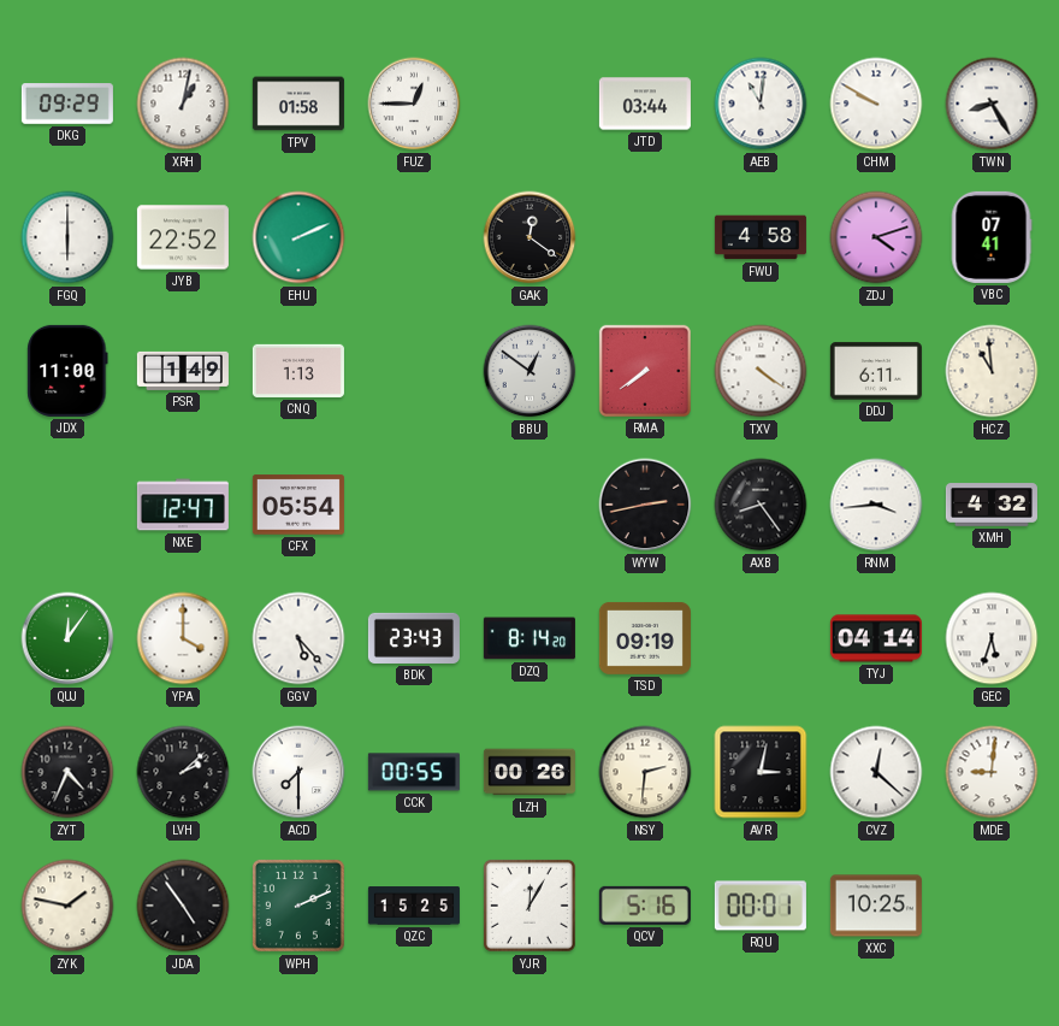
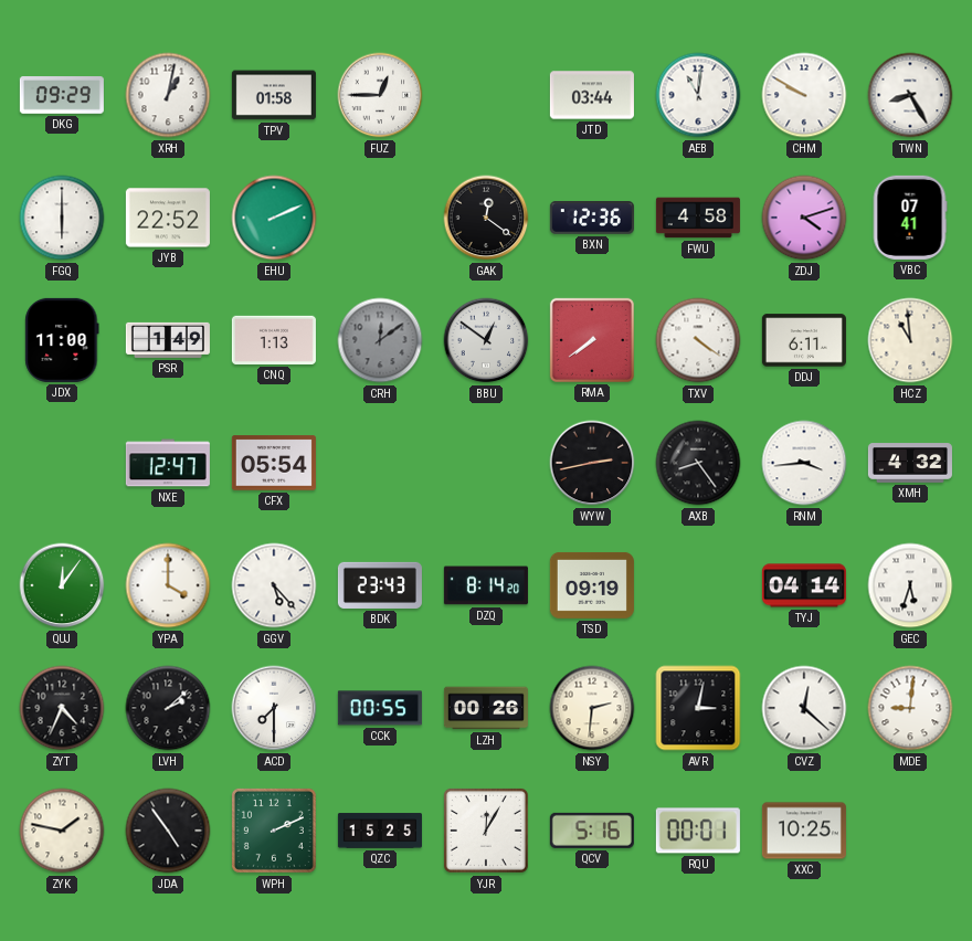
BXN: none -> 12:36
CRH: none -> 12:09
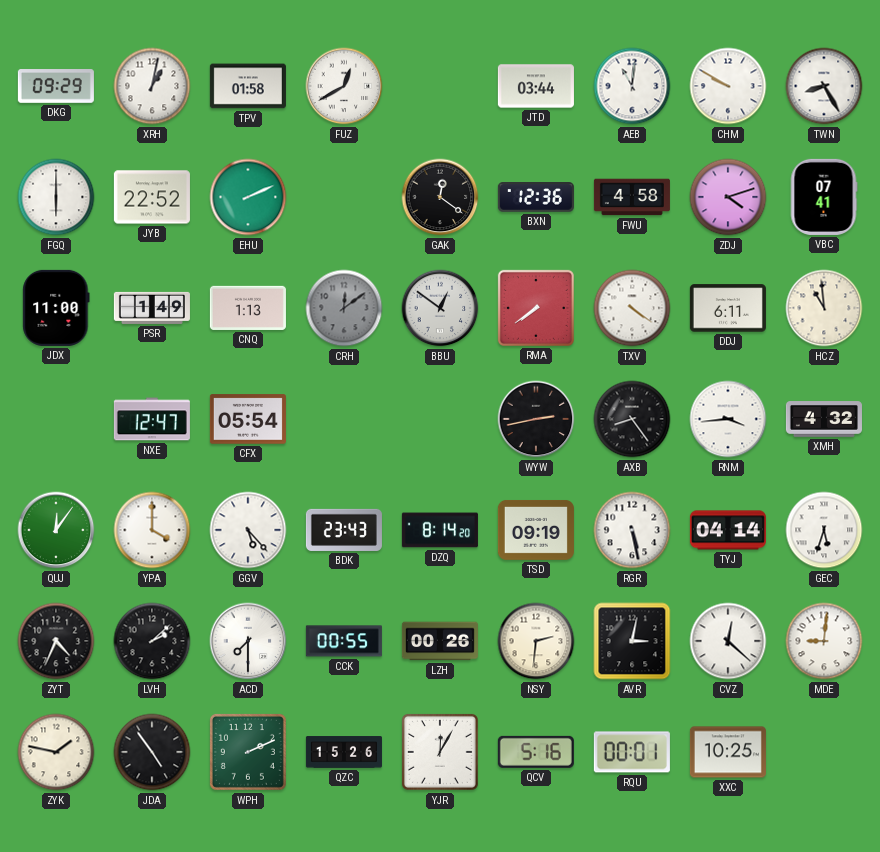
FUZ: 12:45 -> 12:40
RGR: none -> 5:28
QZC: 15:25 -> 15:26
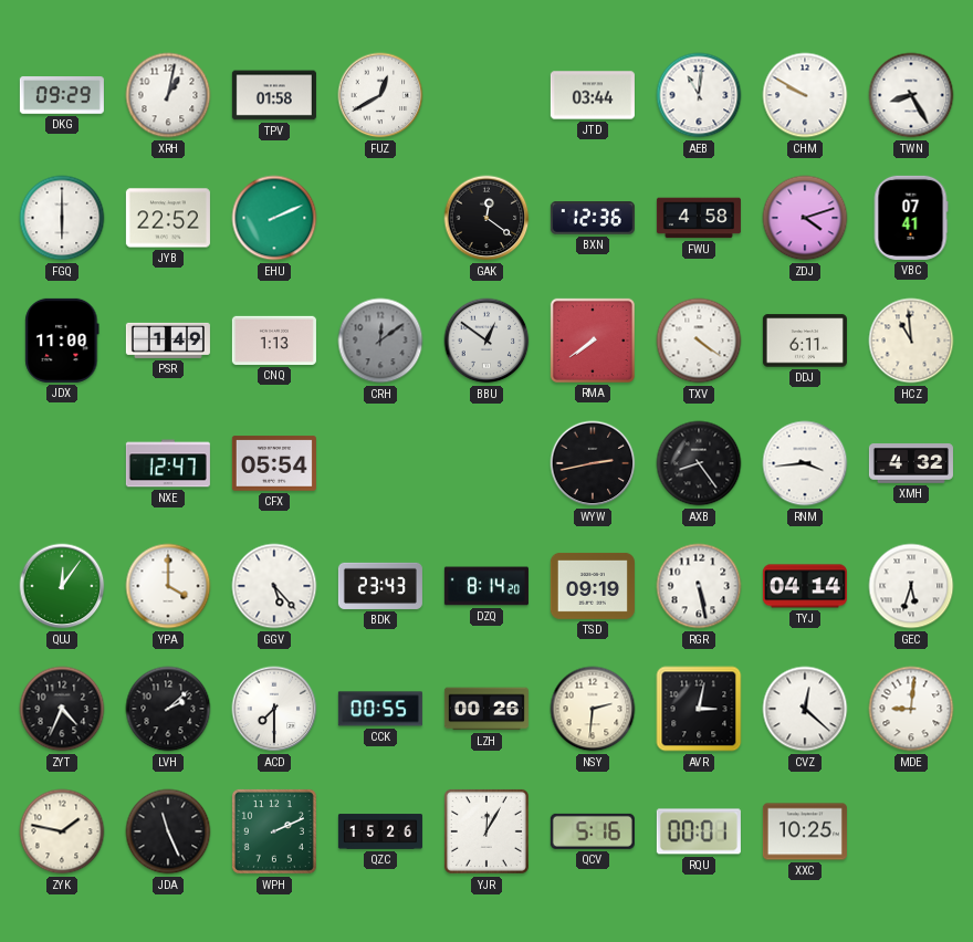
JDA: 4:54 -> 11:26
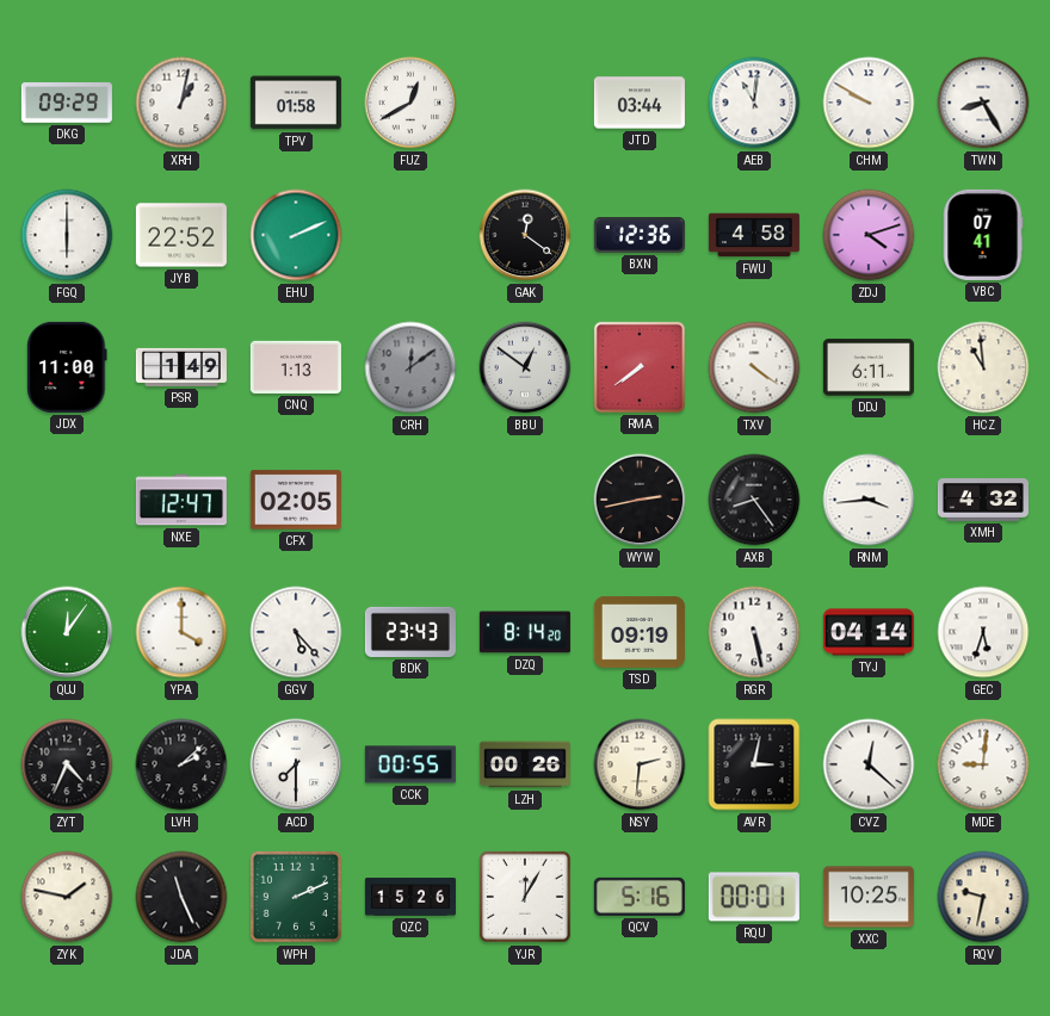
CFX: 05:54 -> 02:05
RQV: none -> 9:32
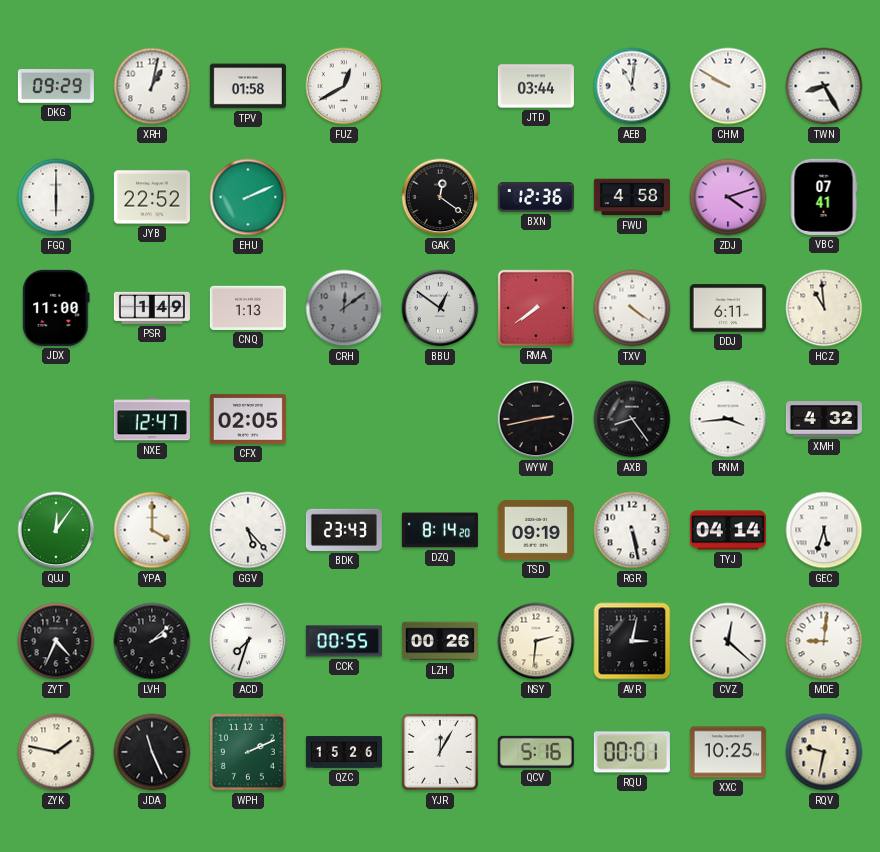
ACD: 7:30 -> 7:33
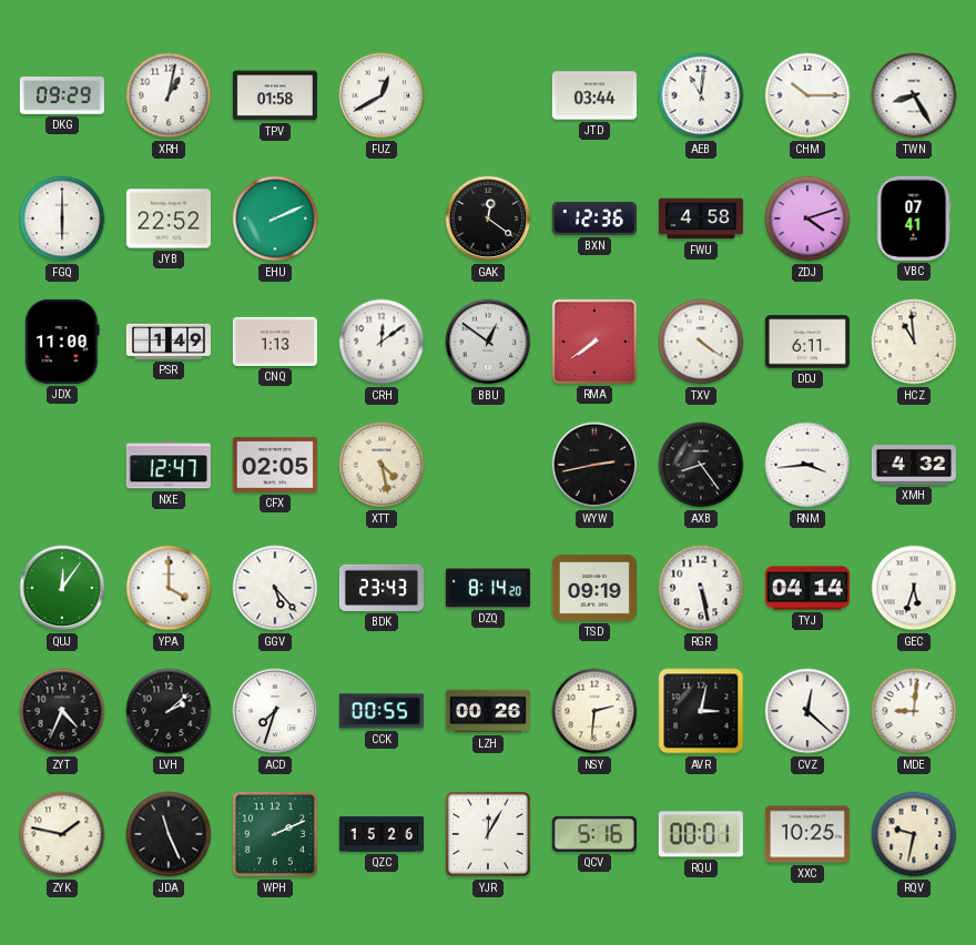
CHM: 9:50 -> 10:15
CRH dial: grey -> white
XTT: none -> 4:28
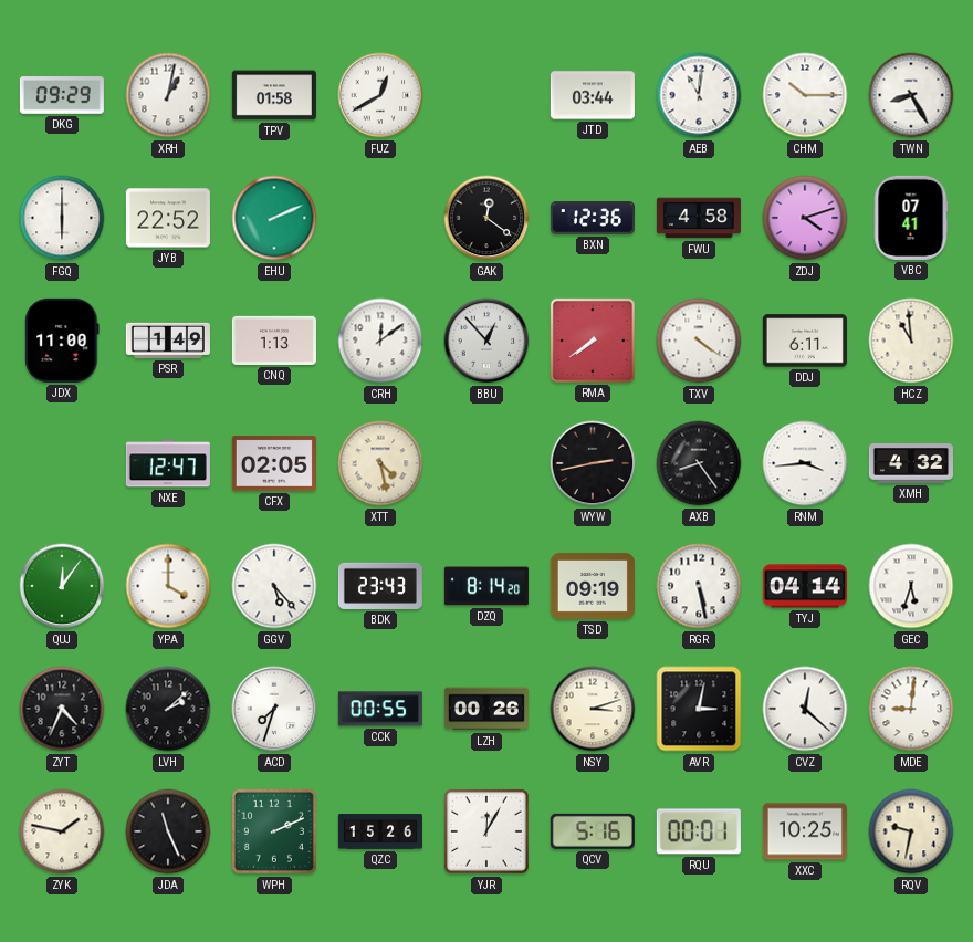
BBU: 12:51 -> 12:53
NSY: 2:31 -> 3:12
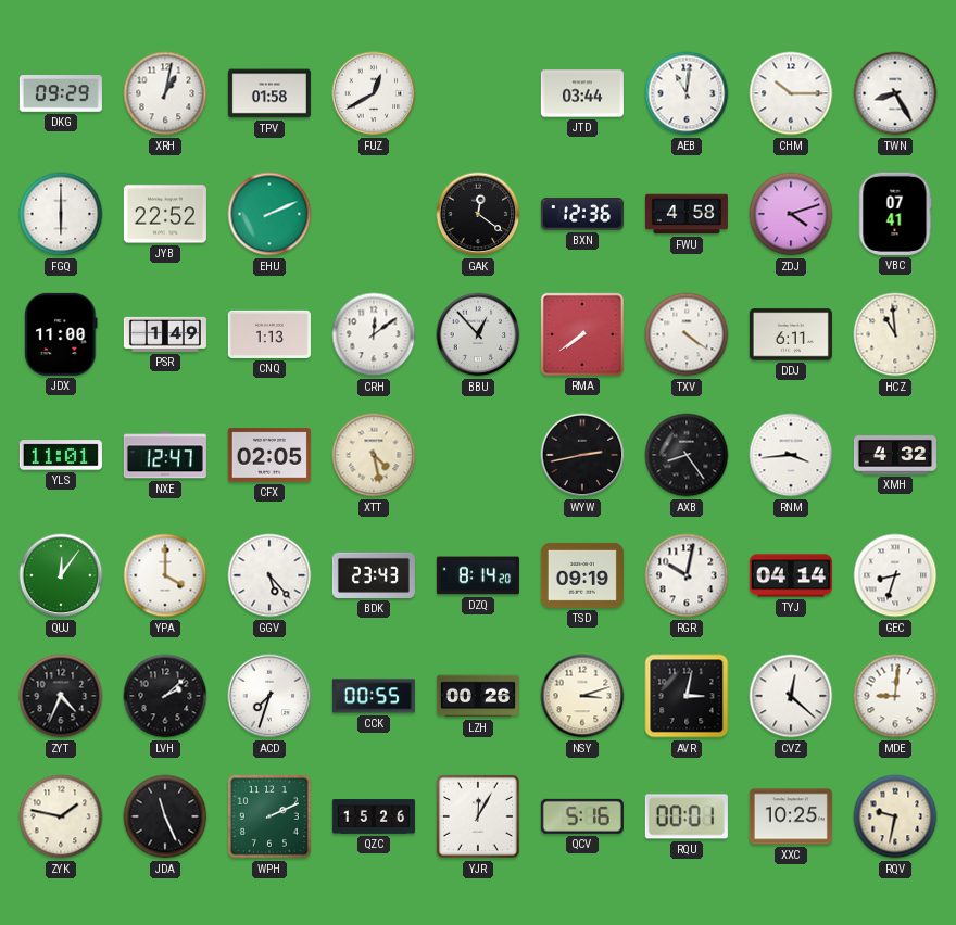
YLS: none -> 11:01
RGR: 5:28 -> 10:02
GEC: 5:33 -> 8:33
